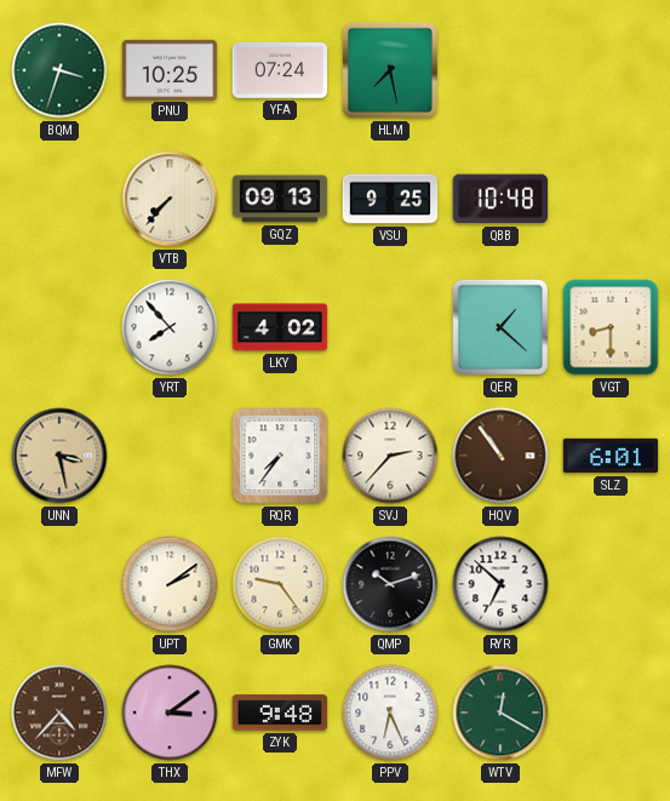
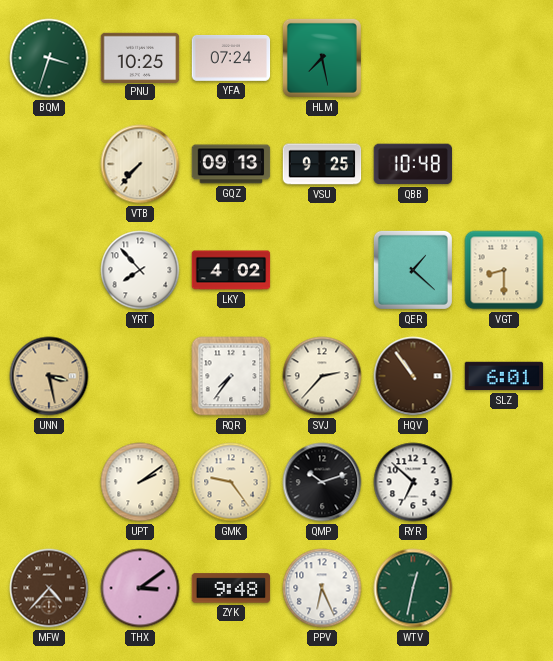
WTV: 12:20 -> 12:32
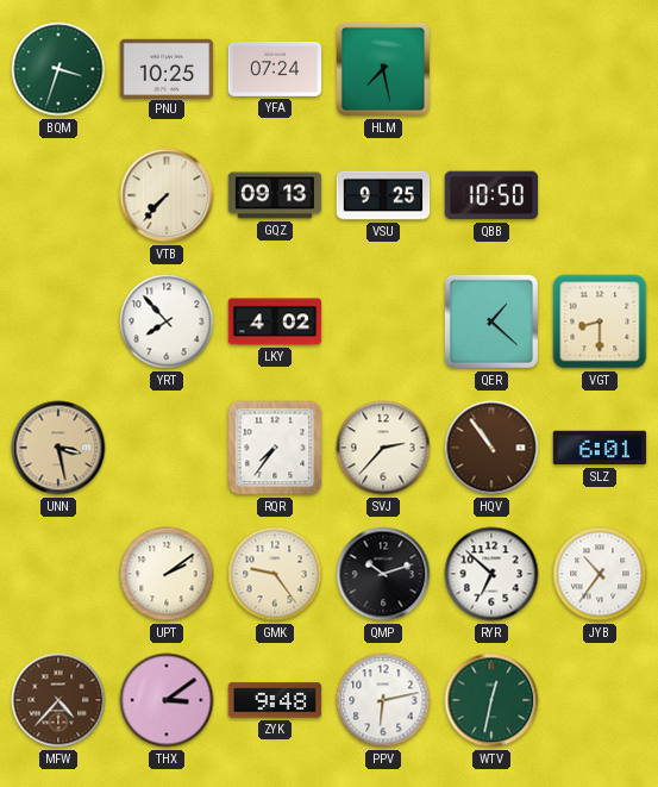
QBB: 10:48 -> 10:50
JYB: none -> 10:36
PPV: 6:26 -> 6:13
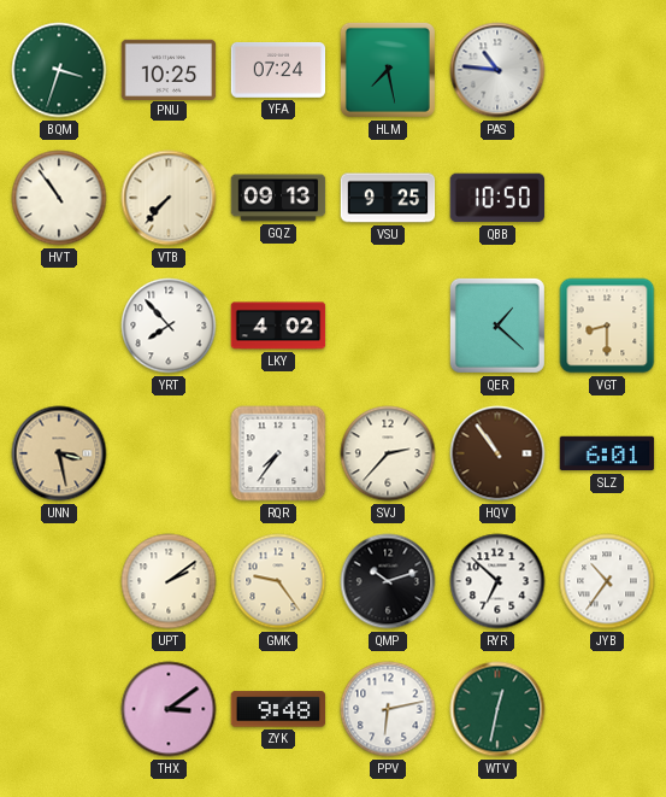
PAS: none -> 10:46
HVT: none -> 10:54
MFW: 4:37 -> none
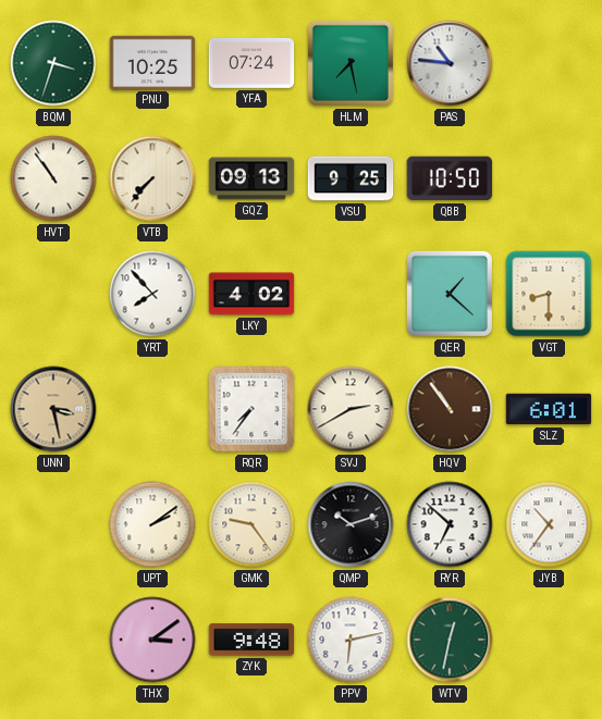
SVJ: 2:37 -> 2:40
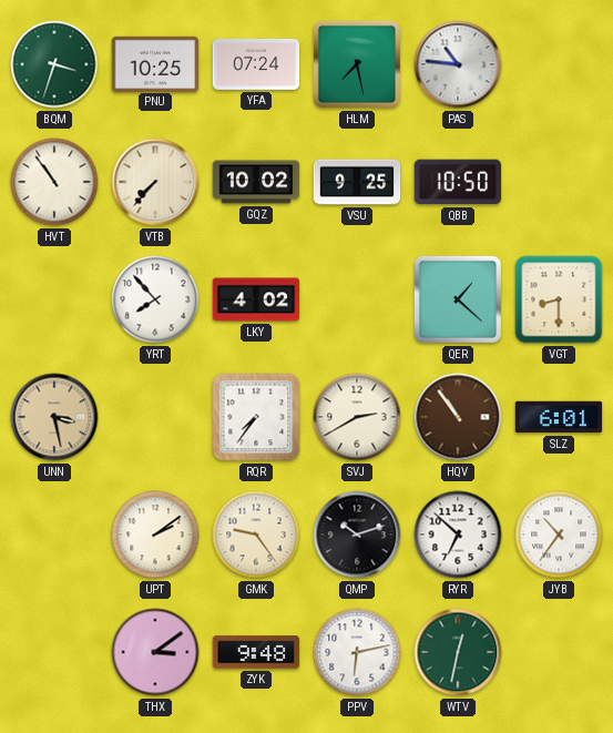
GQZ: 09:13 -> 10:02
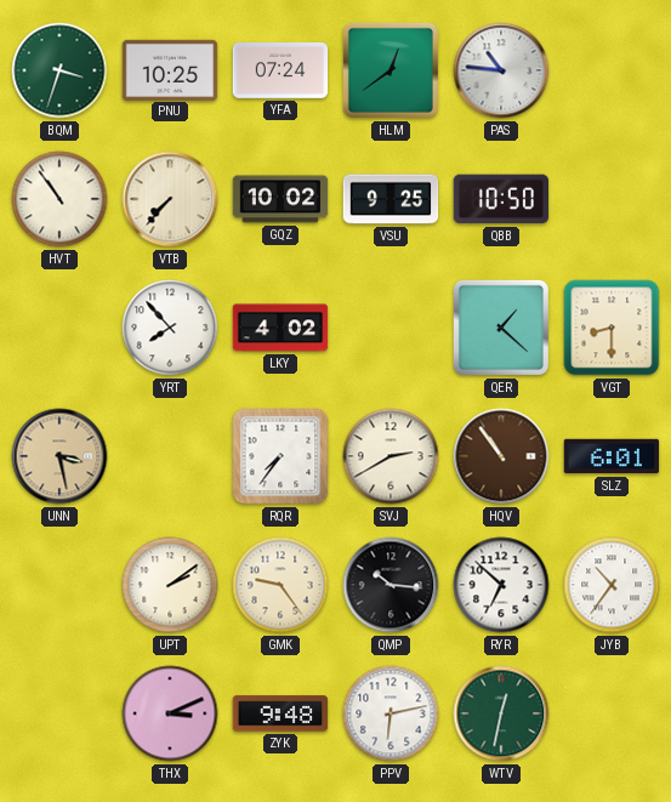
HLM: 7:28 -> 12:39
QMP: 10:12 -> 10:16
THX: 3:09 -> 3:11
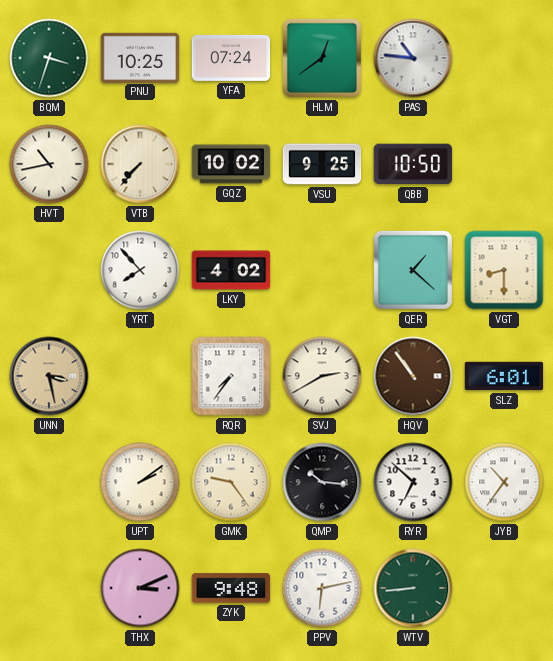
HVT: 10:54 -> 10:43
WTV: 12:32 -> 8:44
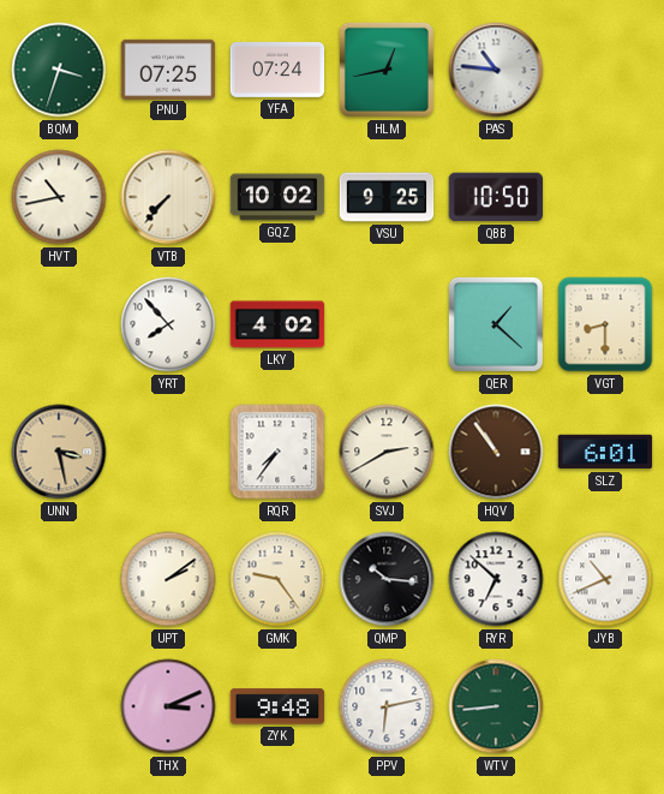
PNU: 10:25 -> 07:25
HLM: 12:39 -> 12:43
JYB: 10:36 -> 10:41
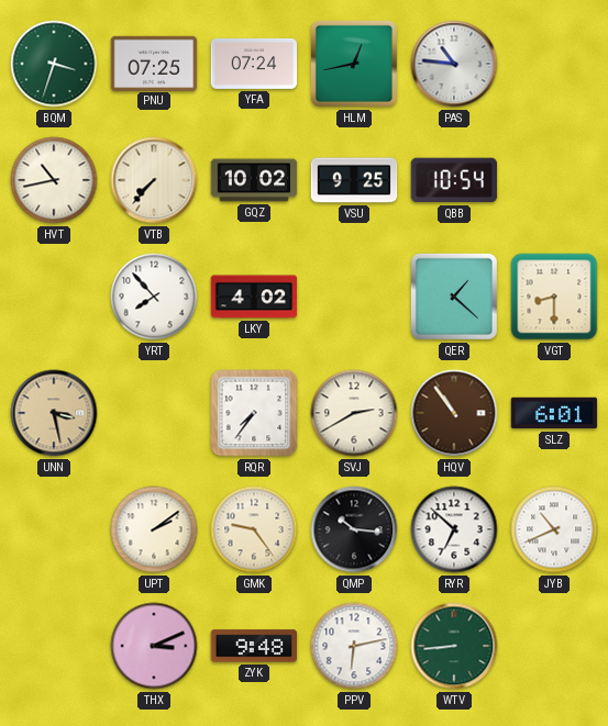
QBB: 10:50 -> 10:54
